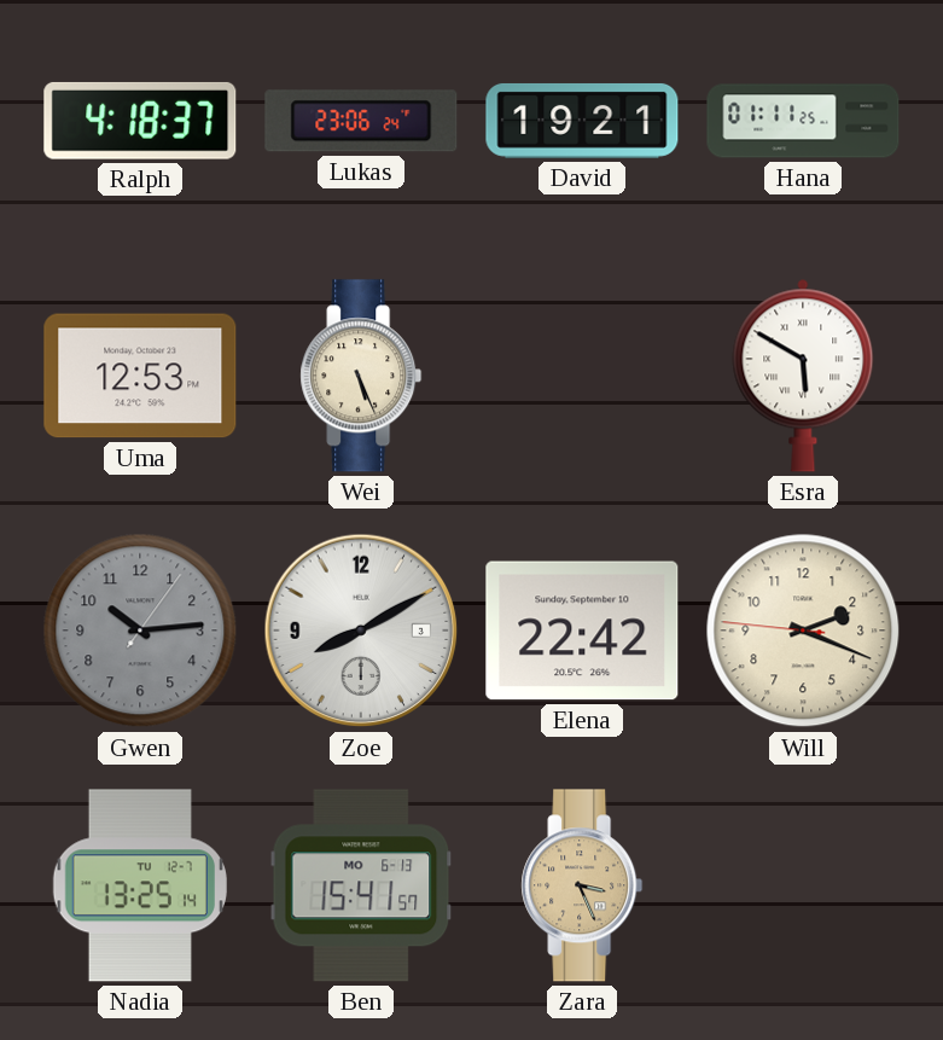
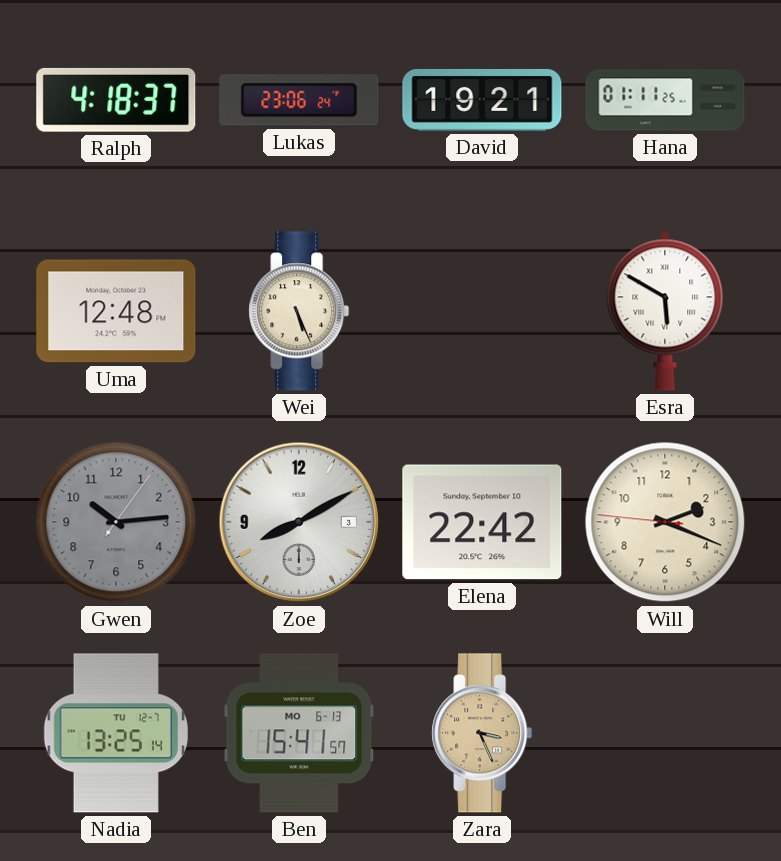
Uma: 12:53 -> 12:48
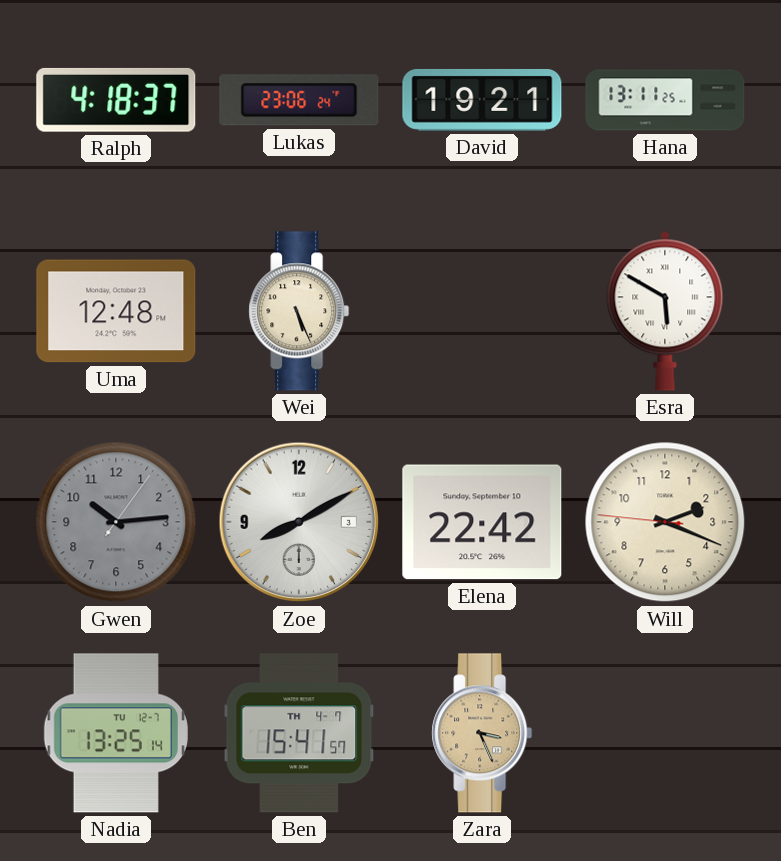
Hana: 01:11 -> 13:11
Ben date: MO 6-13 -> TH 4-7
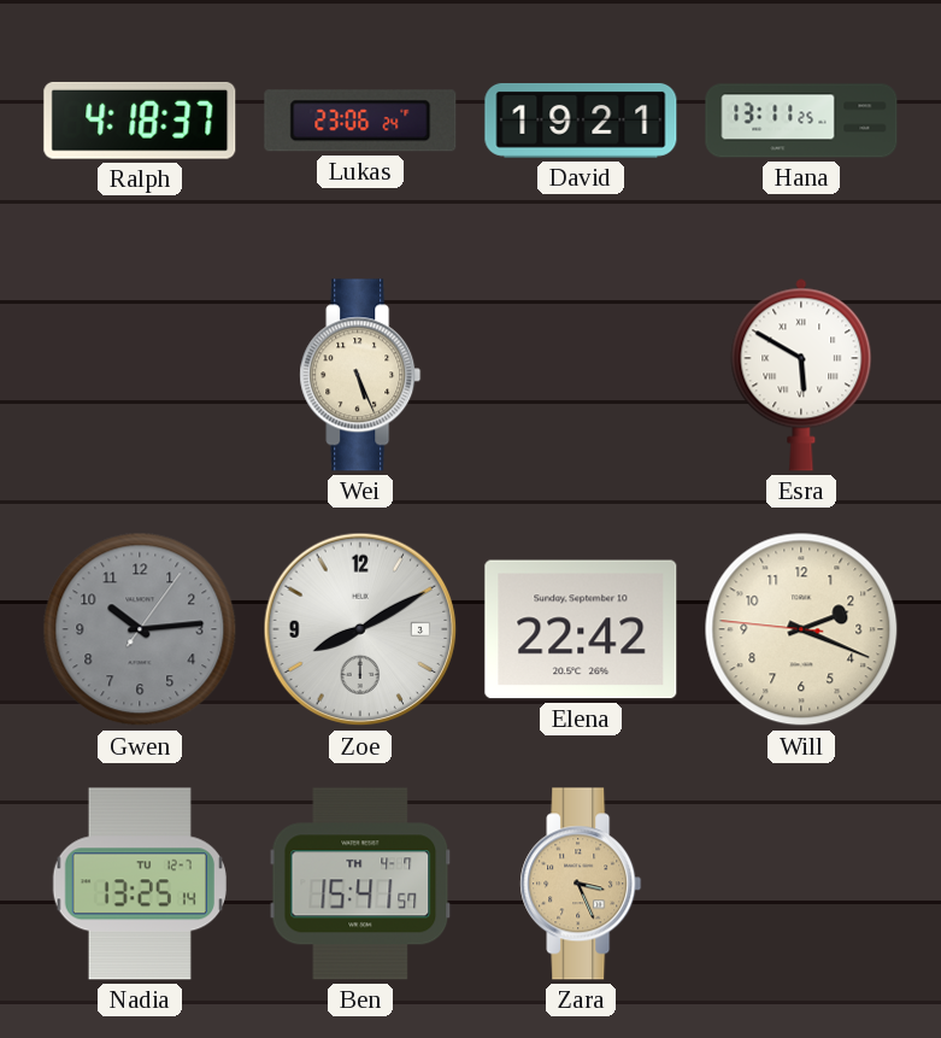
Uma: 12:48 -> none
